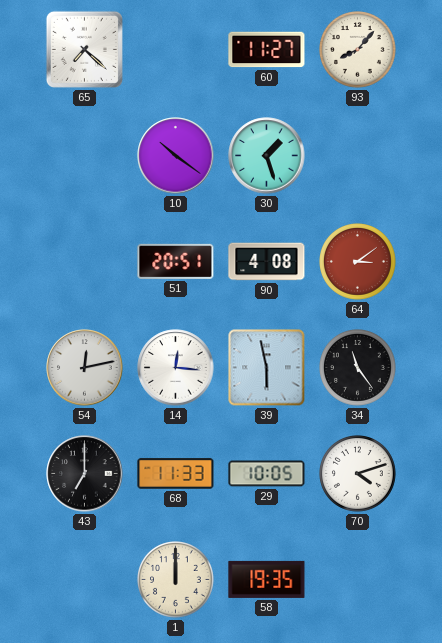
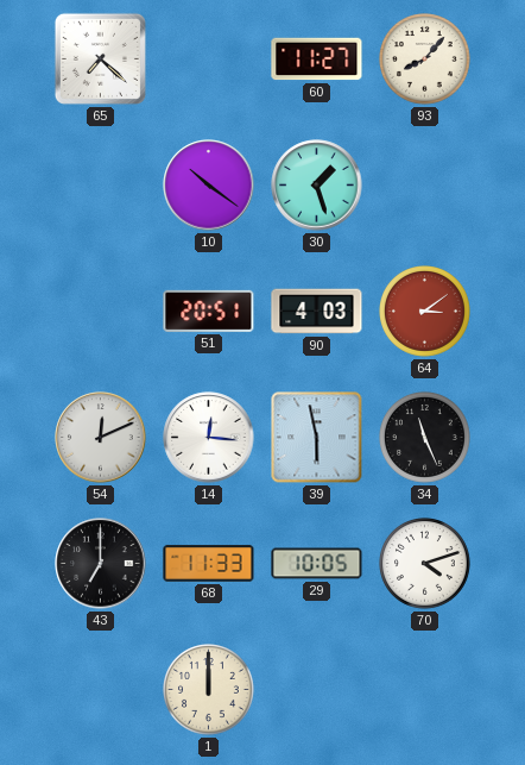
90: 4:08 -> 4:03
54: 12:13 -> 12:11
34: 11:24 -> 11:26
58: 19:35 -> none
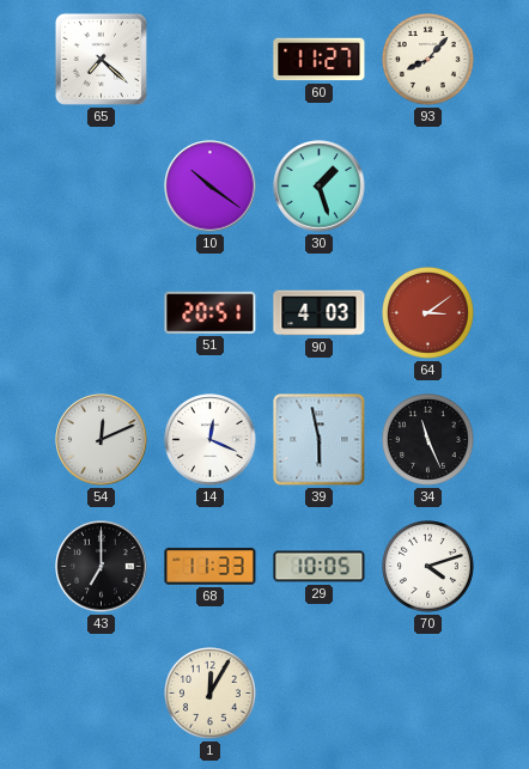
14: 12:16 -> 12:19
1: 12:00 -> 12:05
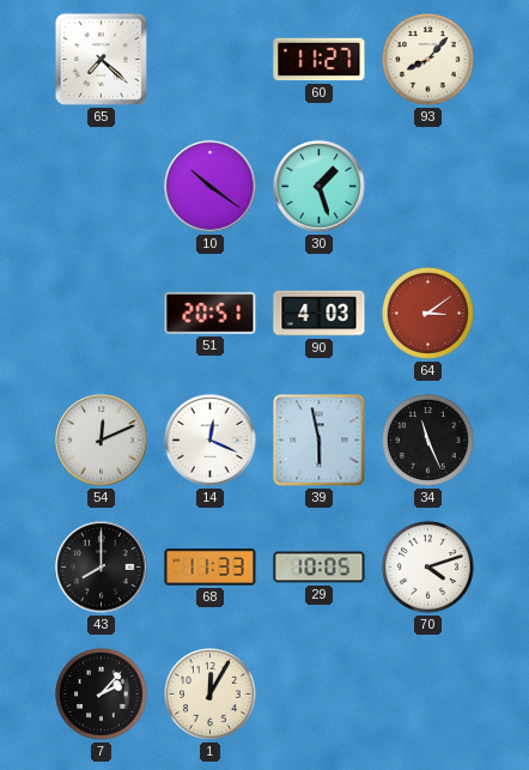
43: 7:00 -> 8:00
7: none -> 2:07
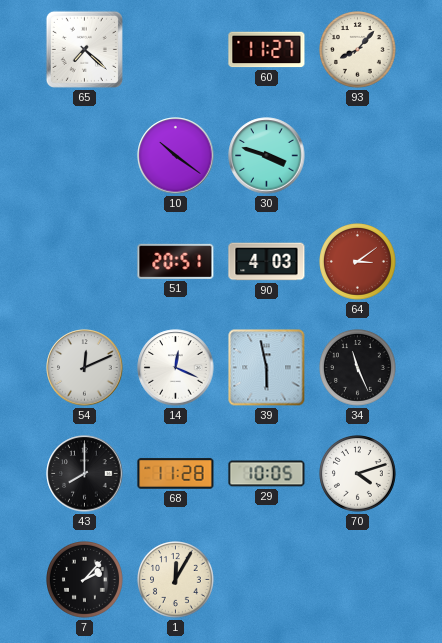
30: 1:27 -> 3:48
68: 11:33 -> 11:28
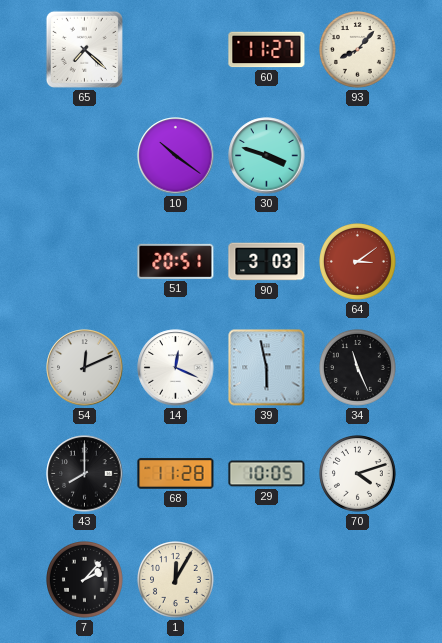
90: 4:03 -> 3:03
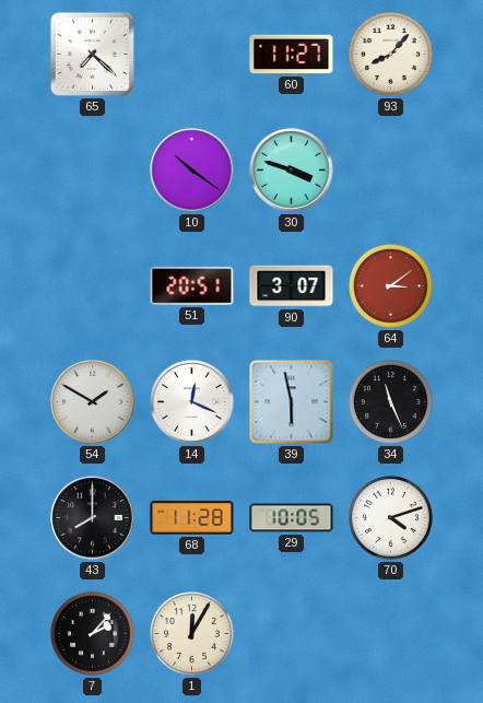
90: 3:03 -> 3:07
54: 12:11 -> 1:50
